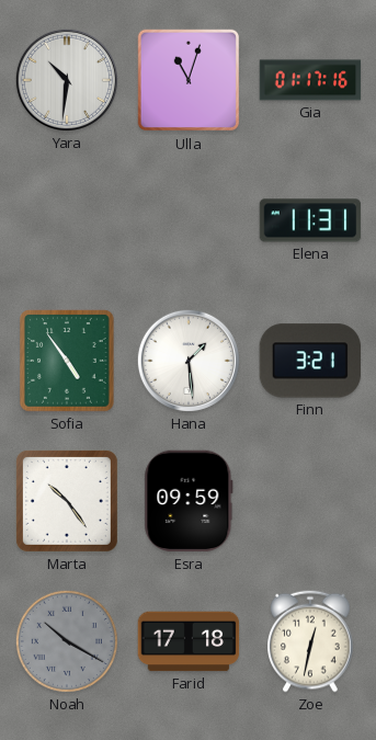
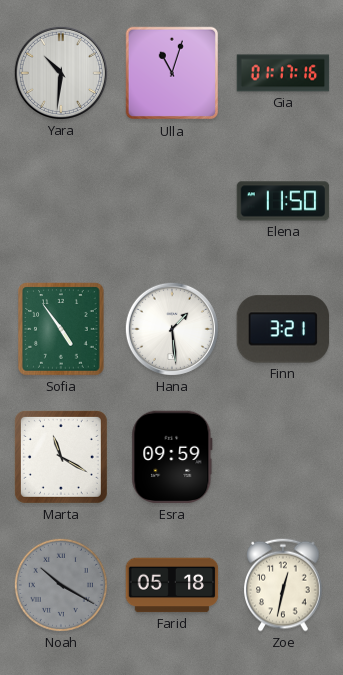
Elena: 11:31 -> 11:50
Marta: 10:24 -> 11:20
Farid: 17:18 -> 05:18
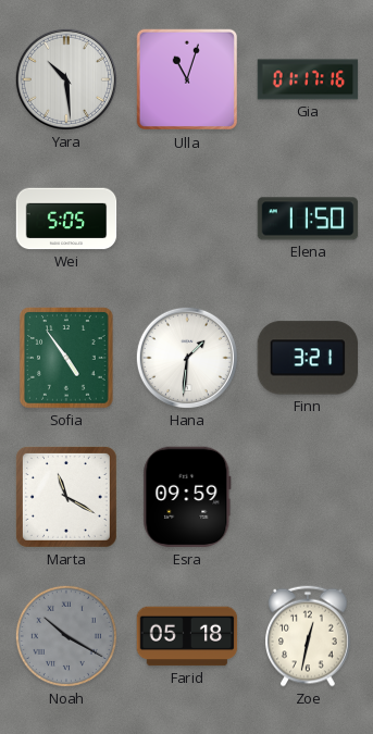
Yara: 10:31 -> 10:29
Wei: none -> 5:05
Hana: 1:29 -> 1:31
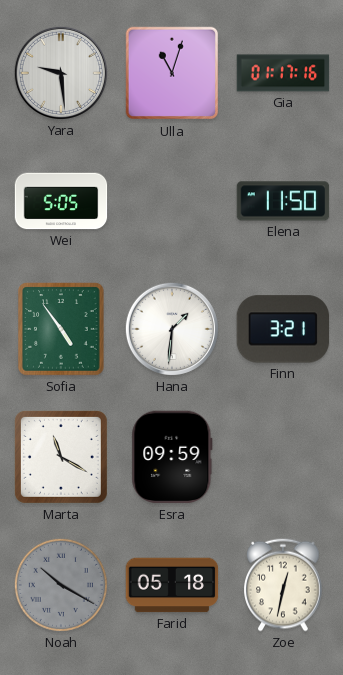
Yara: 10:29 -> 9:29
